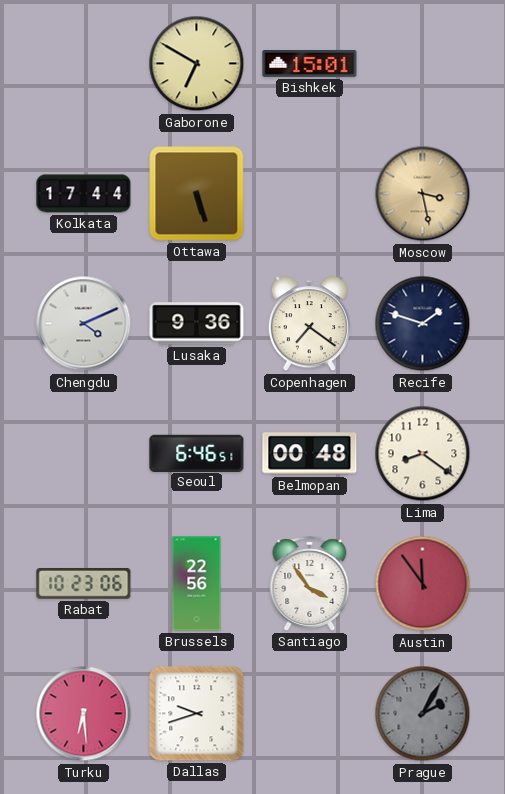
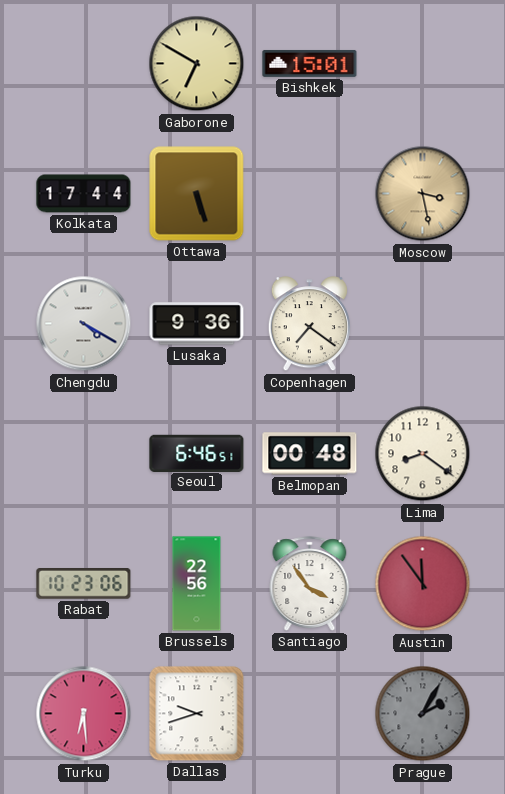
Chengdu: 4:11 -> 4:20
Recife: 1:48 -> none
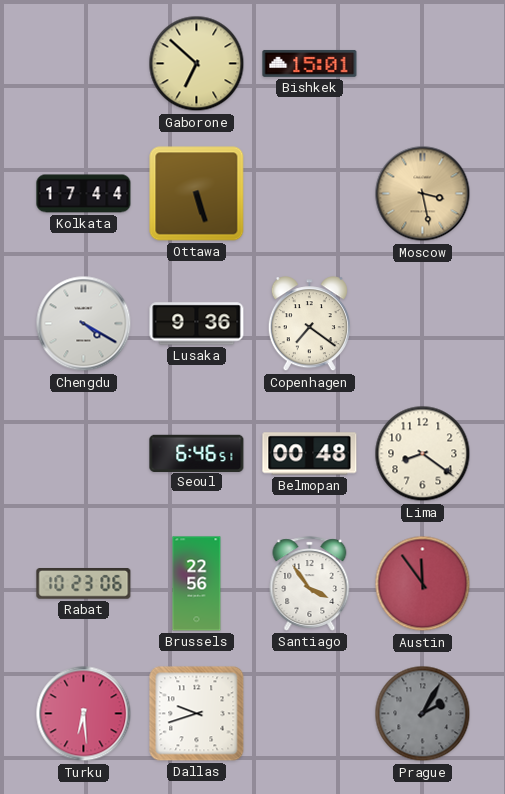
Gaborone: 6:50 -> 6:52
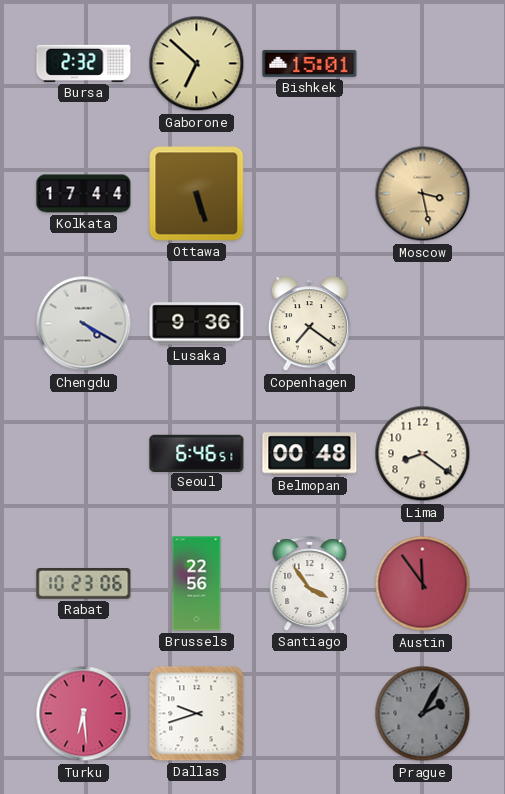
Bursa: none -> 2:32
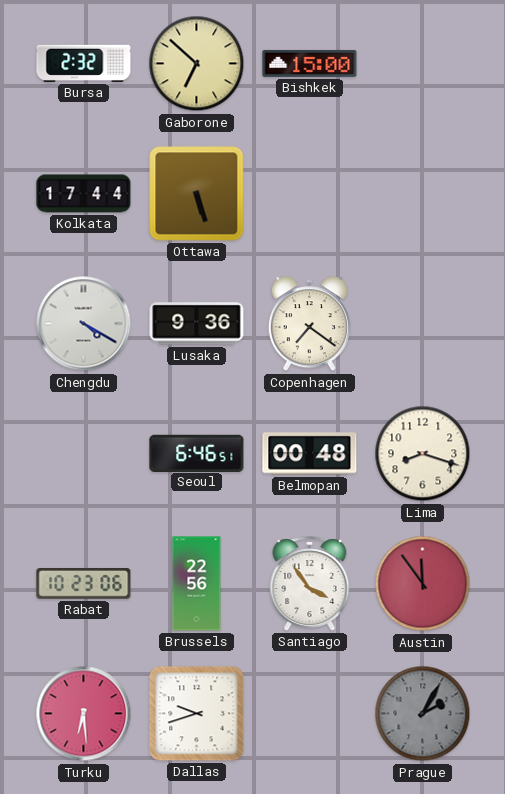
Bishkek: 15:01 -> 15:00
Moscow: 3:28 -> none
Lima: 8:21 -> 8:18
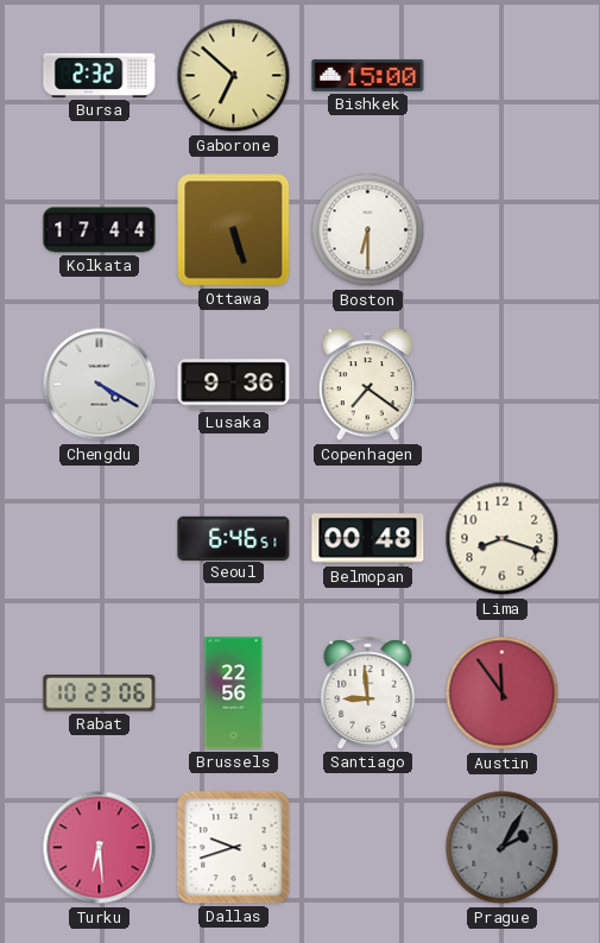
Boston: none -> 6:30
Santiago: 3:54 -> 8:59
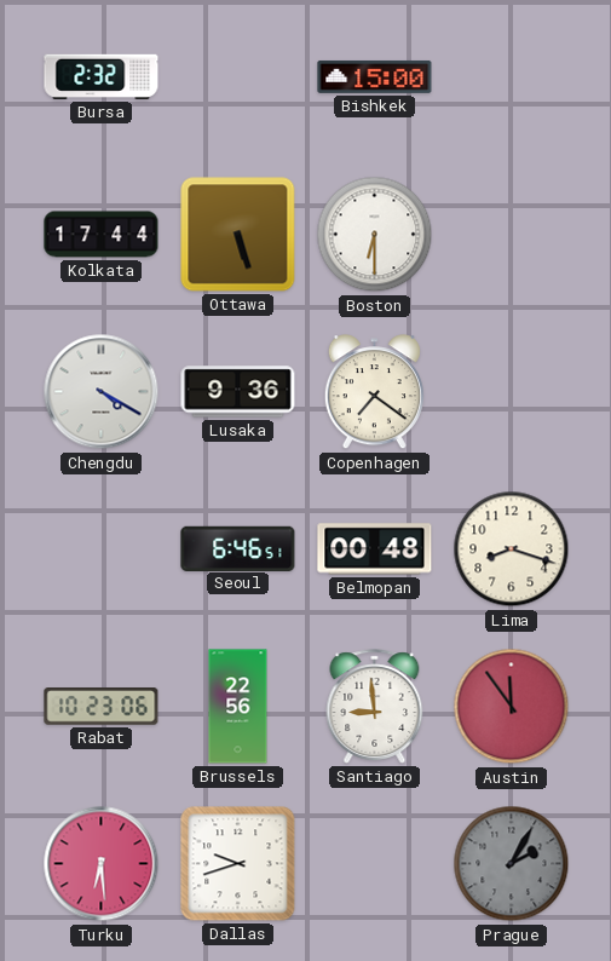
Gaborone: 6:52 -> none
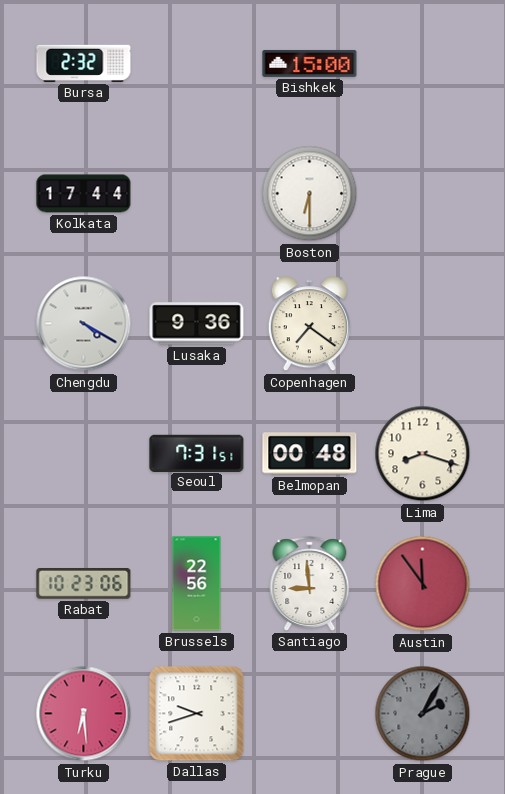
Ottawa: 5:27 -> none
Seoul: 6:46 -> 7:31
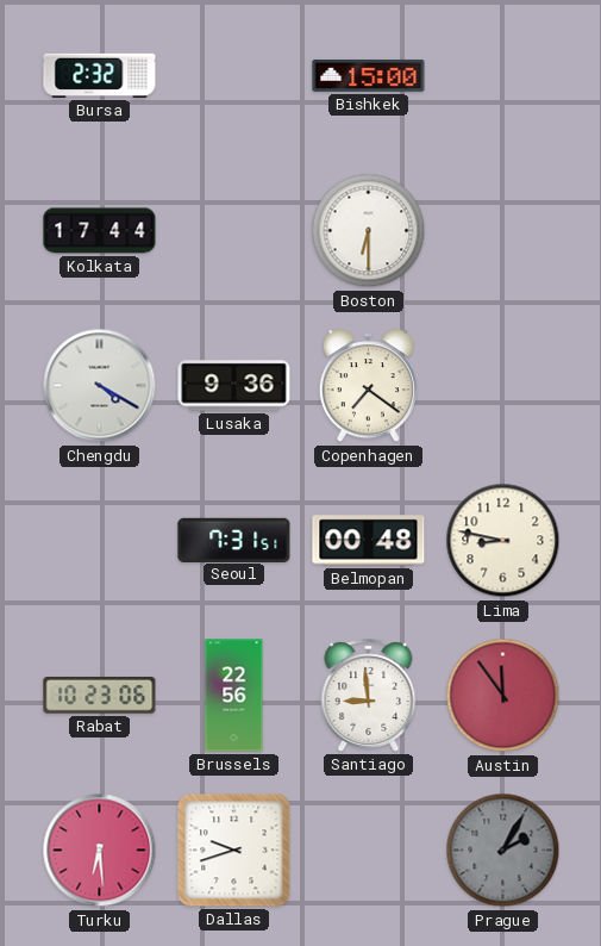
Lima: 8:18 -> 8:47
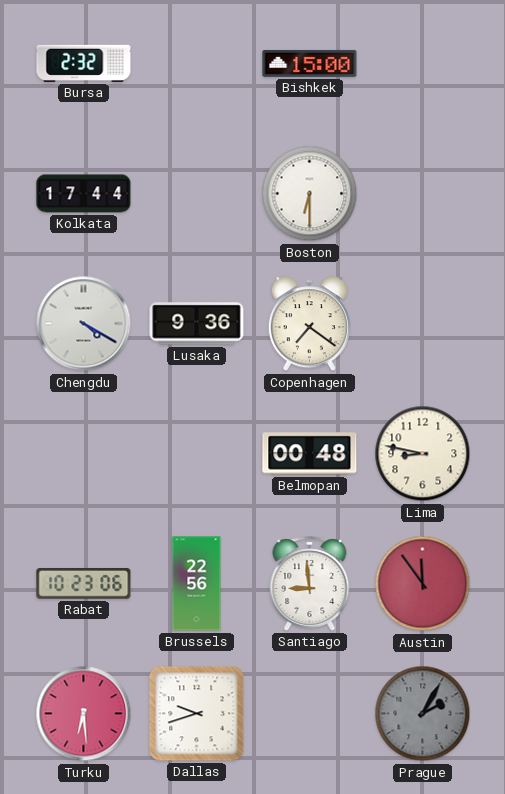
Seoul: 7:31 -> none
